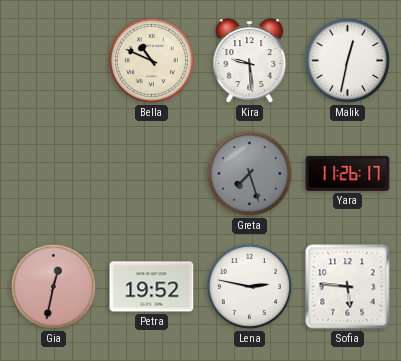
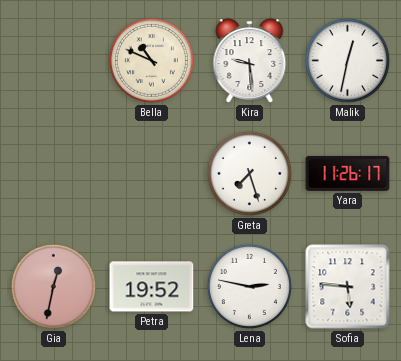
Greta dial: grey -> white
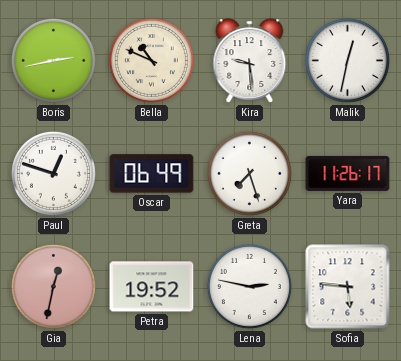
Boris: none -> 2:43
Paul: none -> 12:48
Oscar: none -> 06:49
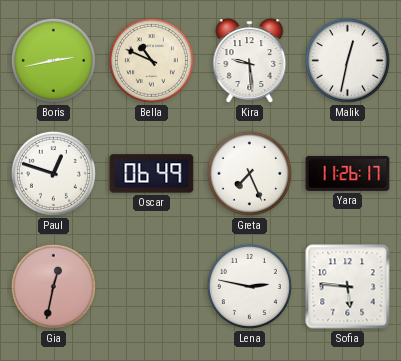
Greta: 7:27 -> 7:26
Petra: 19:52 -> none
